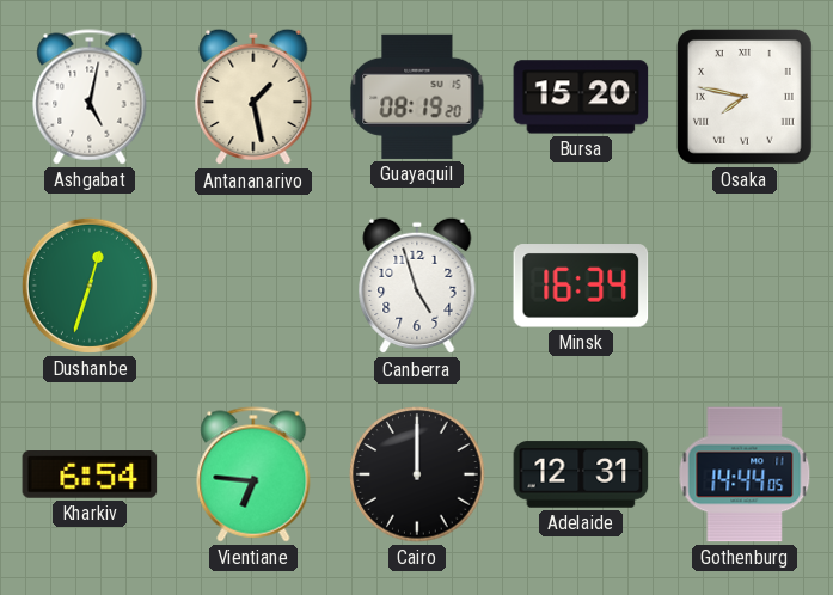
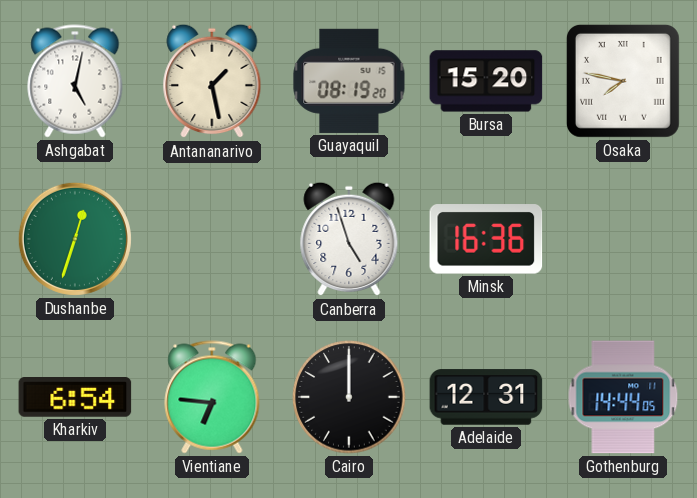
Minsk: 16:34 -> 16:36
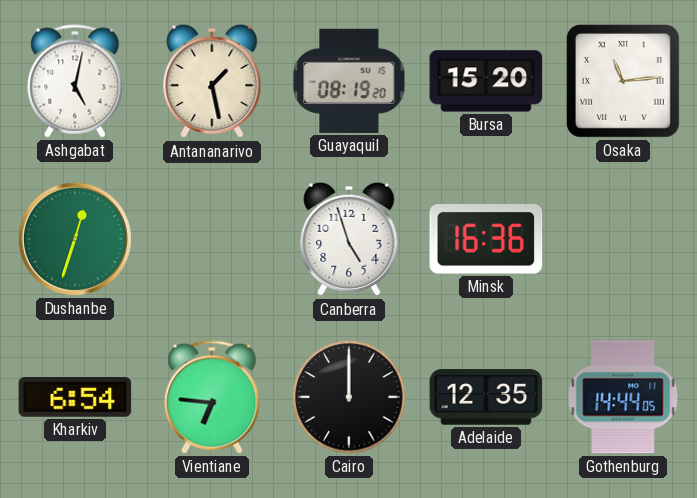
Osaka: 7:47 -> 11:14
Adelaide: 12:31 -> 12:35
